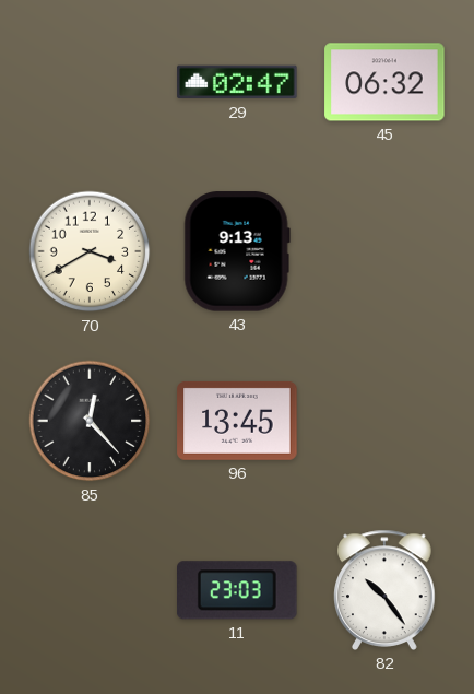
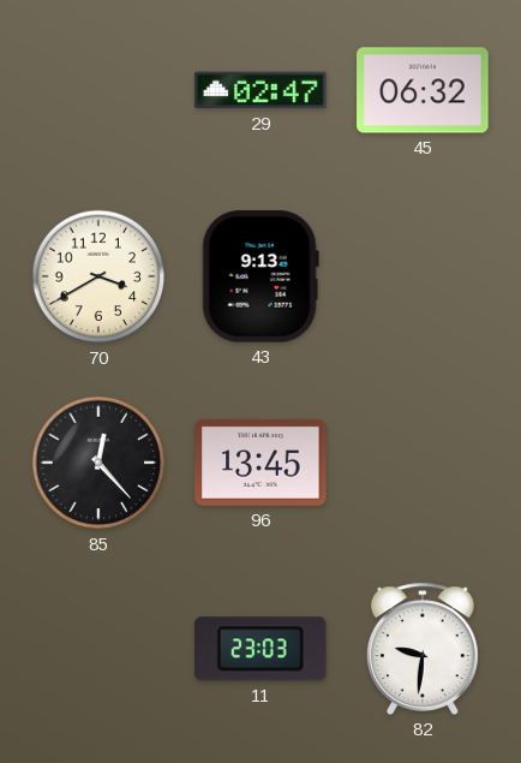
82: 10:24 -> 9:31
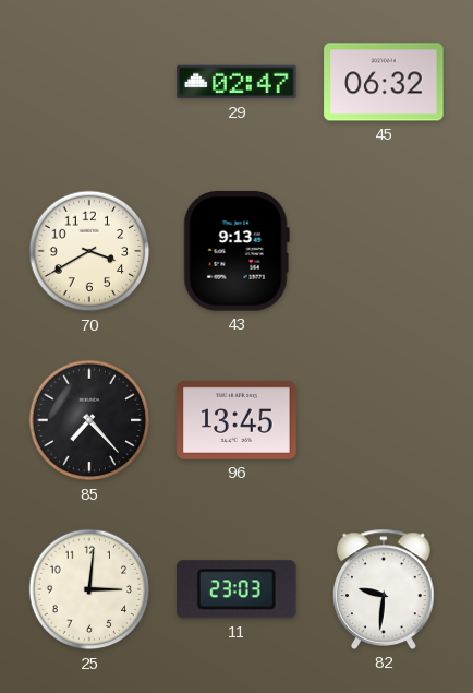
85: 12:23 -> 7:23
25: none -> 3:01
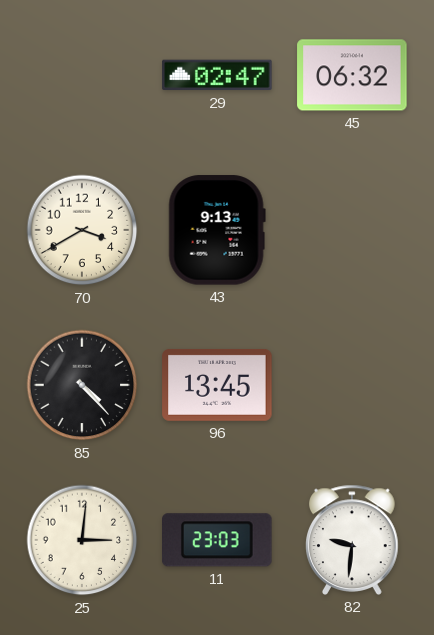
85: 7:23 -> 4:23
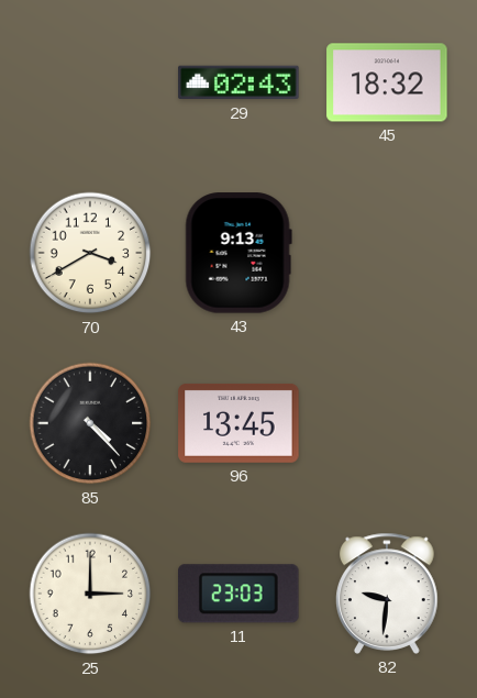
29: 02:47 -> 02:43
45: 06:32 -> 18:32
25: 3:01 -> 3:00
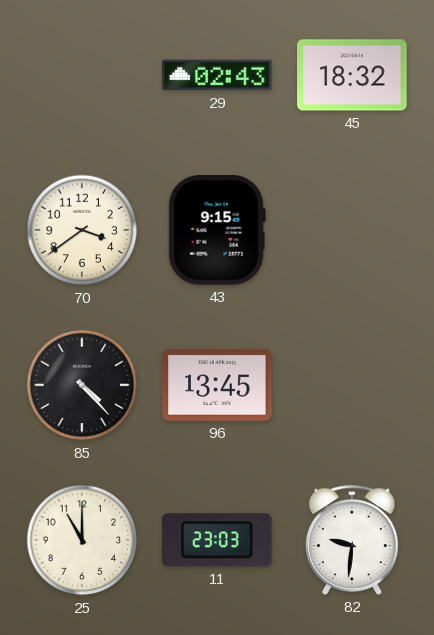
70: 3:40 -> 3:39
43: 9:13 -> 9:15
25: 3:00 -> 11:00
